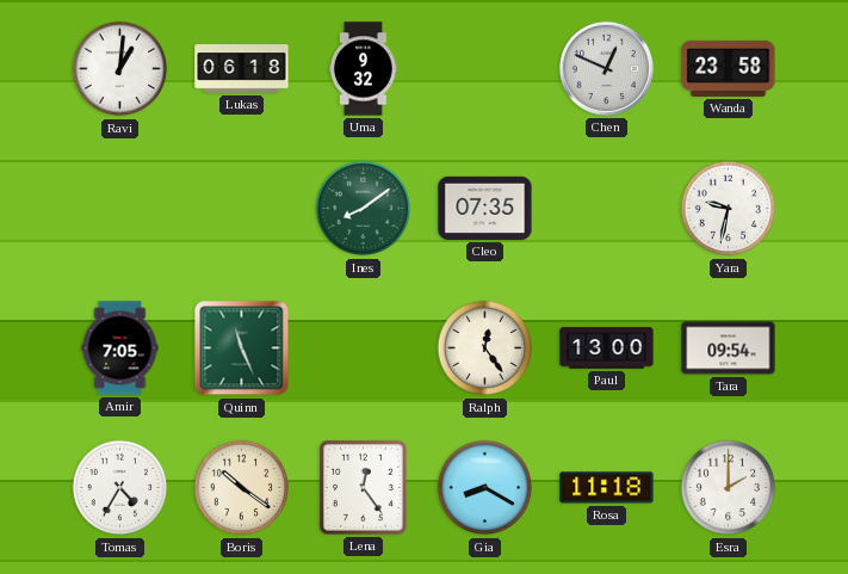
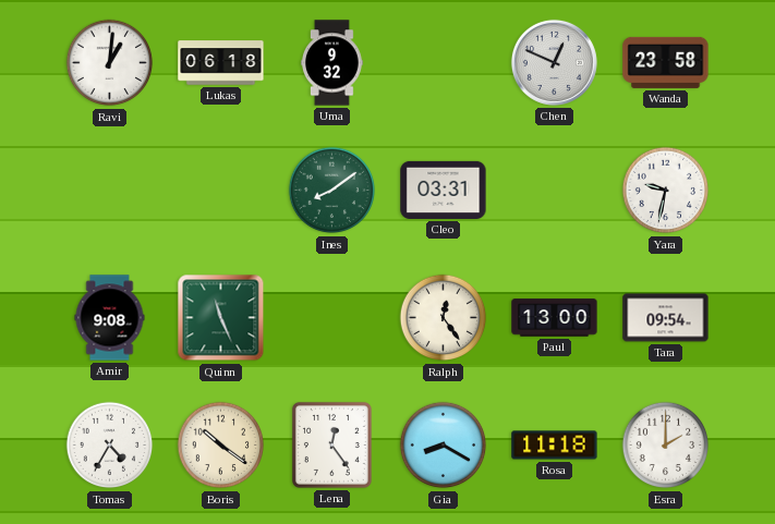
Cleo: 07:35 -> 03:31
Amir: 7:05 -> 9:08
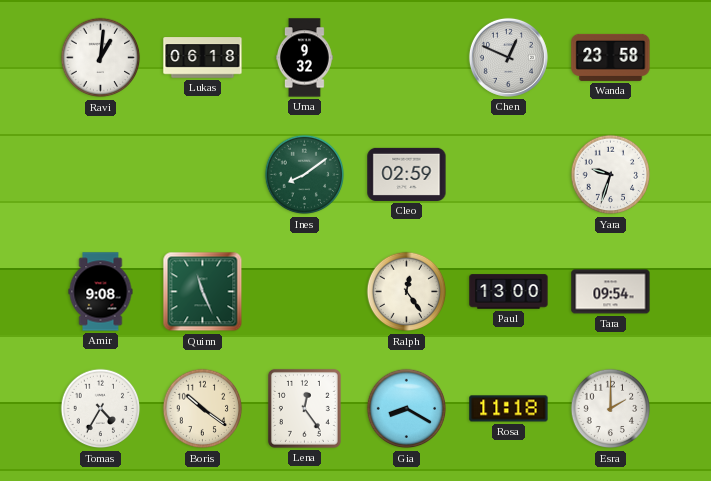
Cleo: 03:31 -> 02:59
Yara: 9:32 -> 9:33
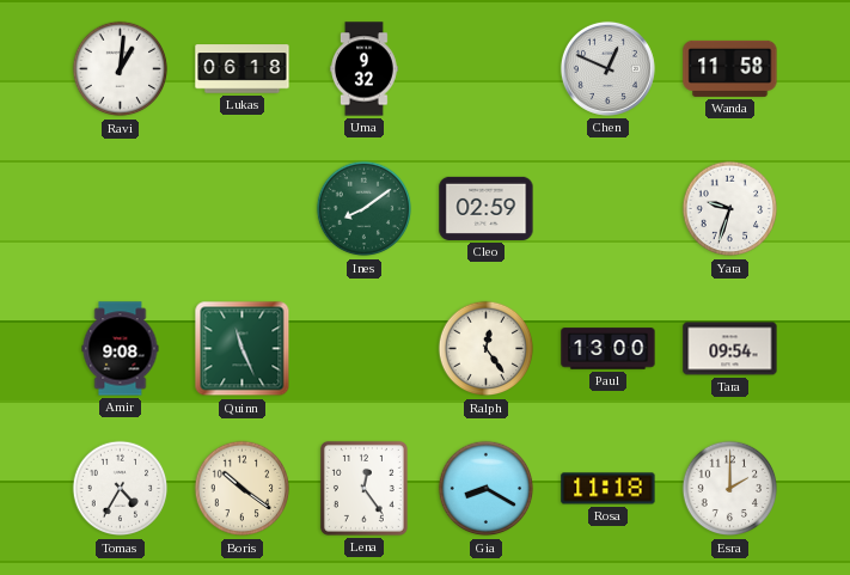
Wanda: 23:58 -> 11:58
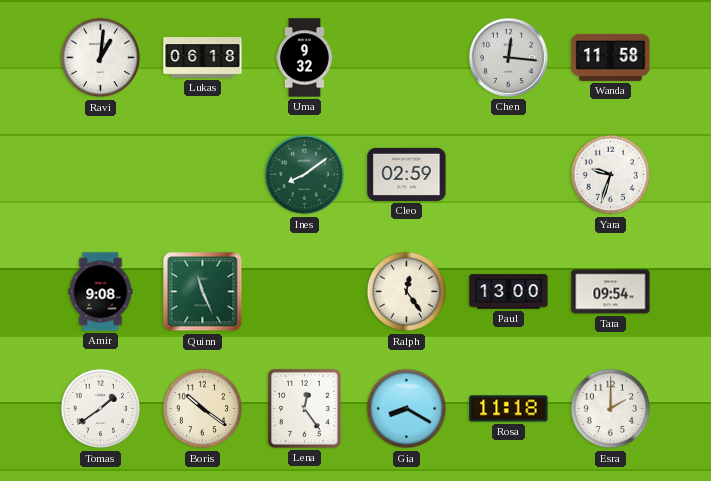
Chen: 12:49 -> 12:16
Tomas: 4:35 -> 1:39
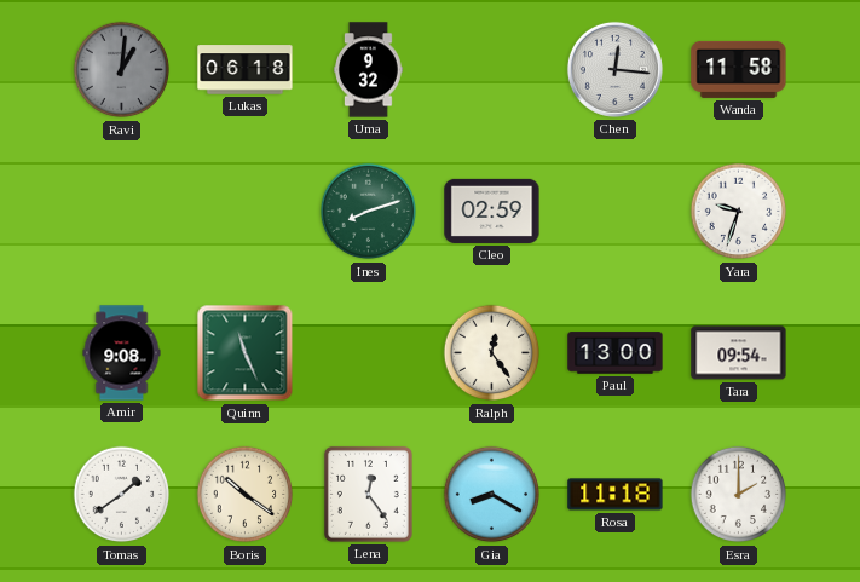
Ravi dial: white -> grey
Ines: 8:09 -> 8:12
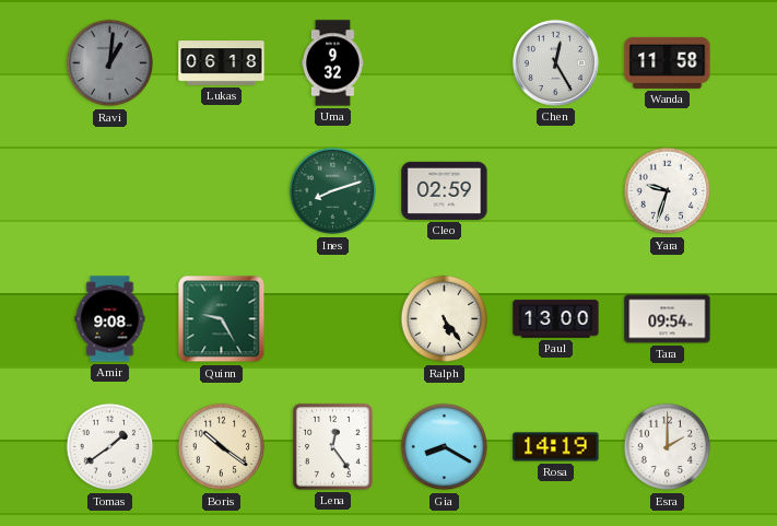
Chen: 12:16 -> 12:25
Quinn: 11:26 -> 9:25
Ralph: 12:24 -> 5:24
Rosa: 11:18 -> 14:19
